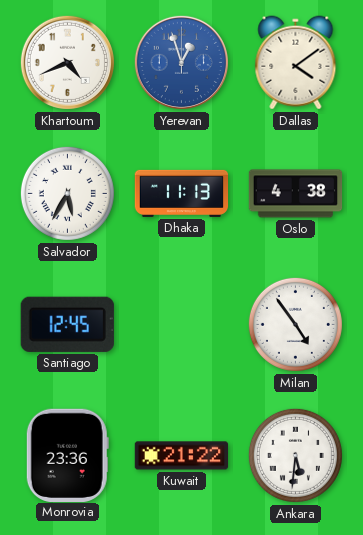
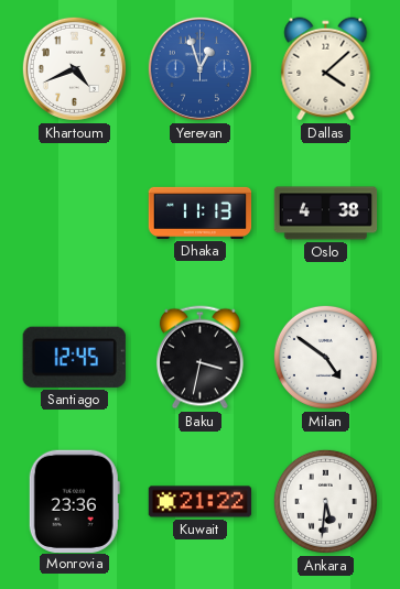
Dallas: 4:09 -> 4:08
Salvador: 5:35 -> none
Baku: none -> 3:32
Milan: 4:54 -> 4:51
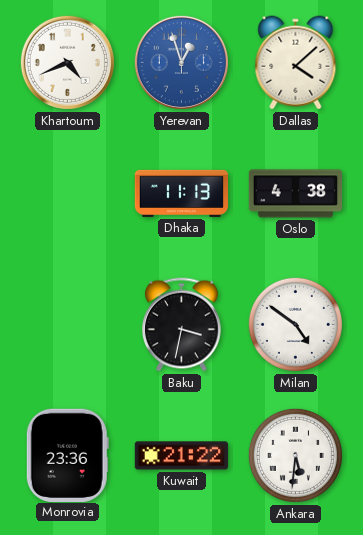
Santiago: 12:45 -> none
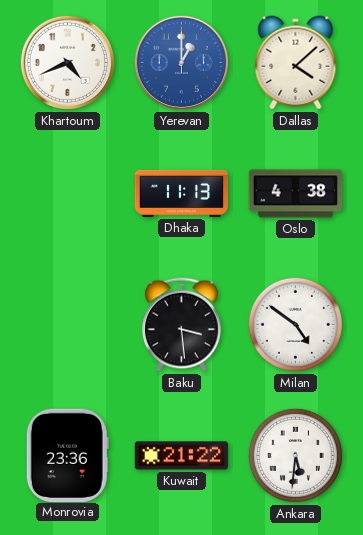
Yerevan: 12:57 -> 1:00
Baku: 3:32 -> 3:29
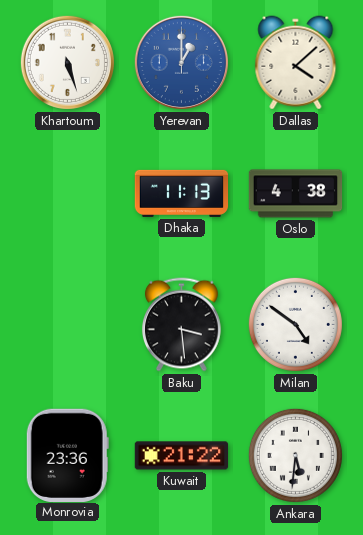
Khartoum: 4:41 -> 5:27
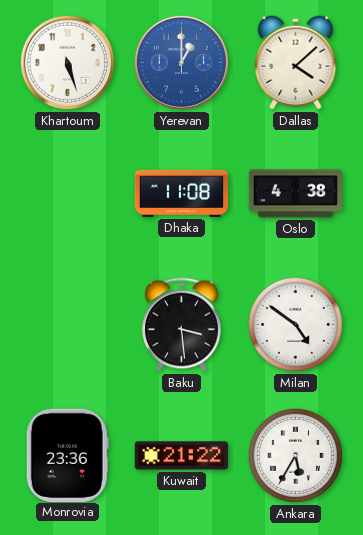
Dhaka: 11:13 -> 11:08
Ankara: 5:31 -> 5:35
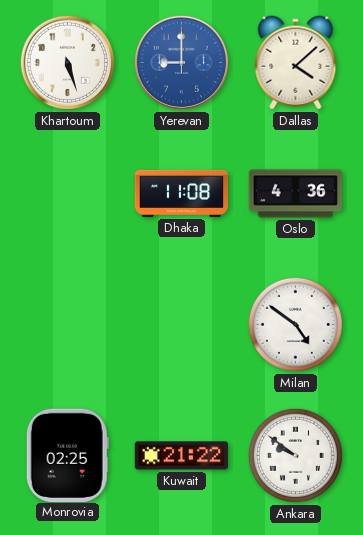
Yerevan: 1:00 -> 9:00
Oslo: 4:38 -> 4:36
Baku: 3:29 -> none
Monrovia: 23:36 -> 02:25
Ankara: 5:35 -> 9:51
